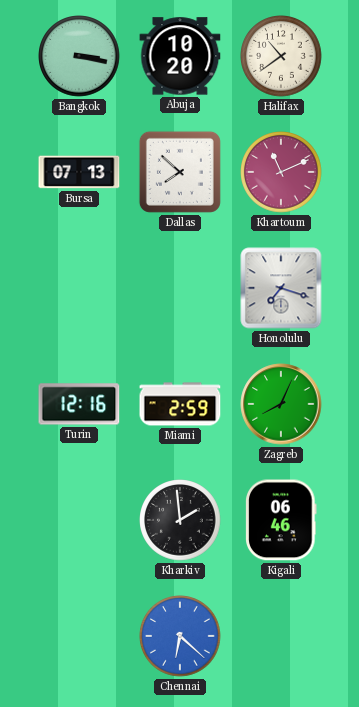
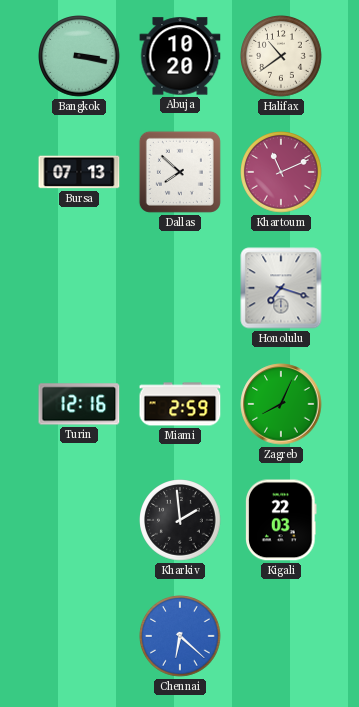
Kigali: 06:46 -> 22:03
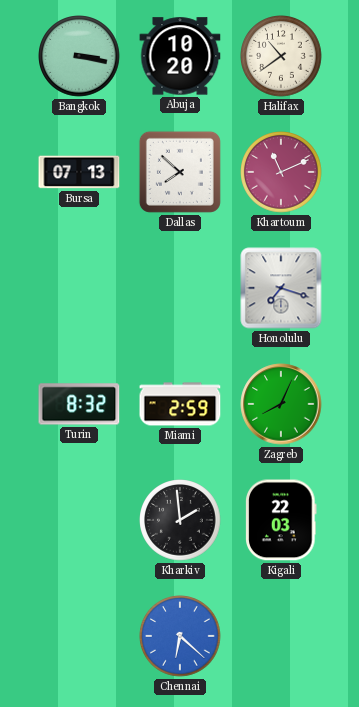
Turin: 12:16 -> 8:32
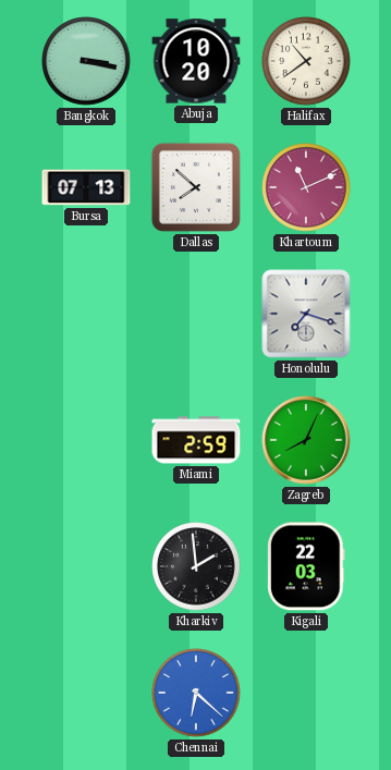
Turin: 8:32 -> none
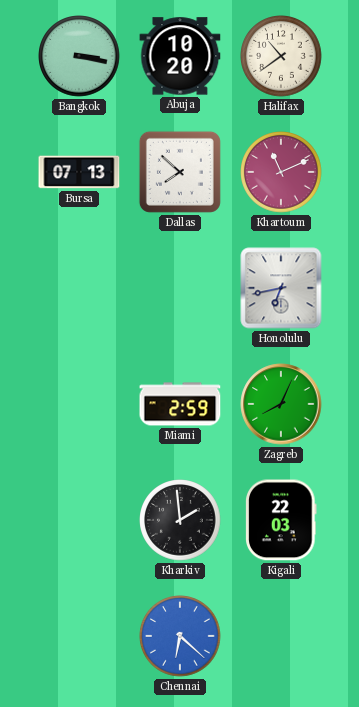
Honolulu: 7:18 -> 6:43
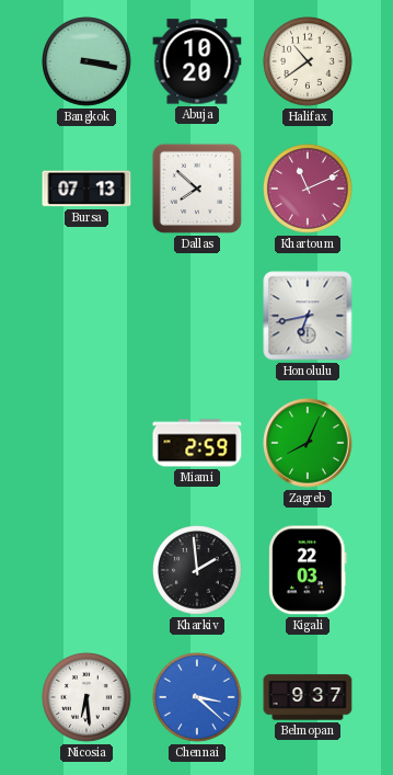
Nicosia: none -> 6:29
Chennai: 6:22 -> 3:22
Belmopan: none -> 9:37
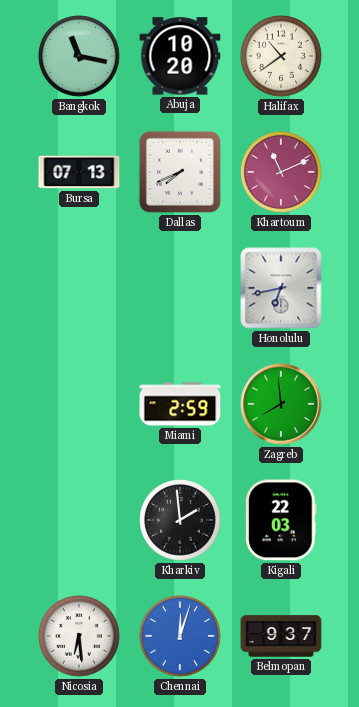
Bangkok: 3:17 -> 11:17
Dallas: 7:52 -> 7:41
Zagreb: 8:04 -> 7:59
Chennai: 3:22 -> 12:03
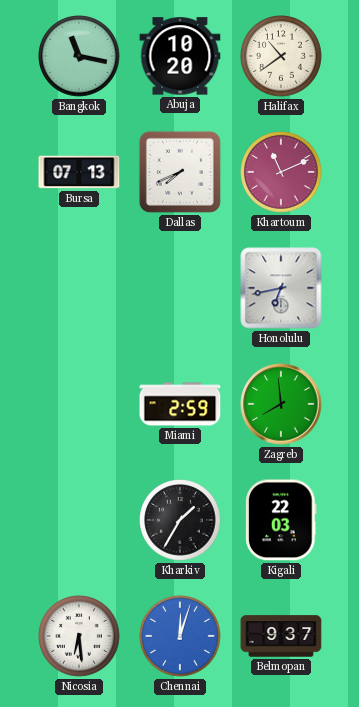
Kharkiv: 1:59 -> 1:35
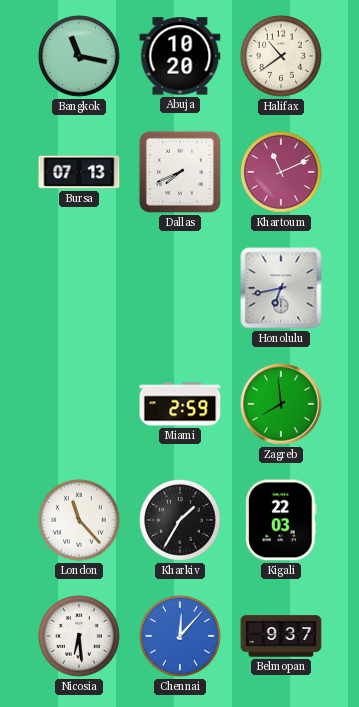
London: none -> 11:23
Chennai: 12:03 -> 12:07
